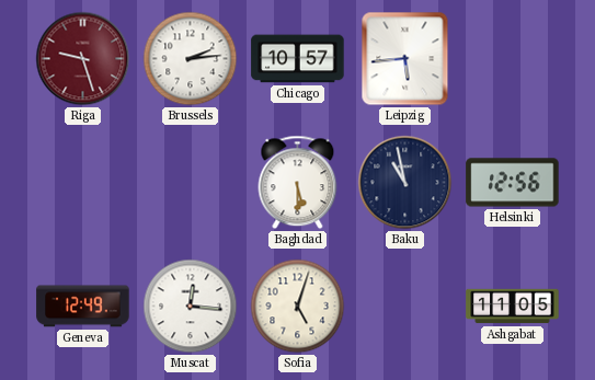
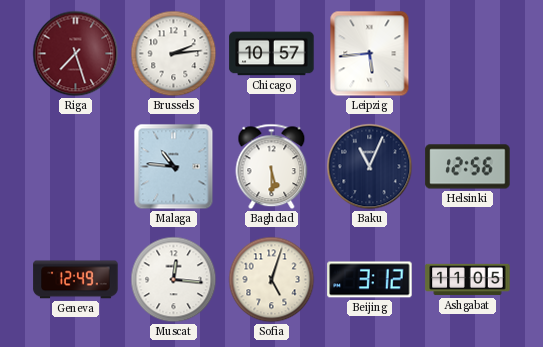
Riga: 9:27 -> 7:27
Malaga: none -> 10:46
Baku: 10:58 -> 11:04
Beijing: none -> 3:12
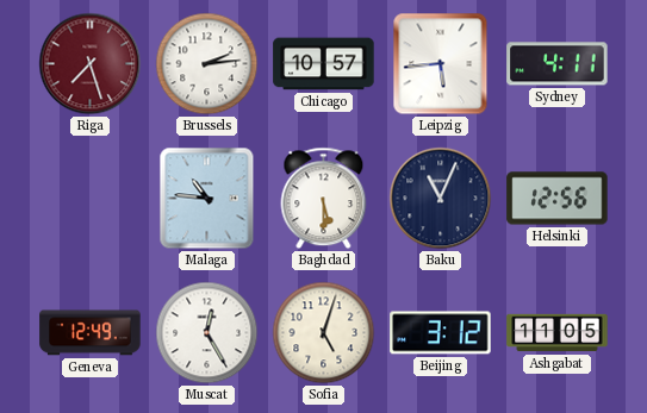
Sydney: none -> 4:11
Muscat: 12:16 -> 12:25
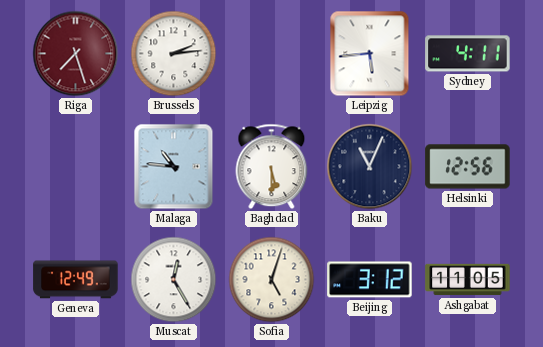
Chicago: 10:57 -> none
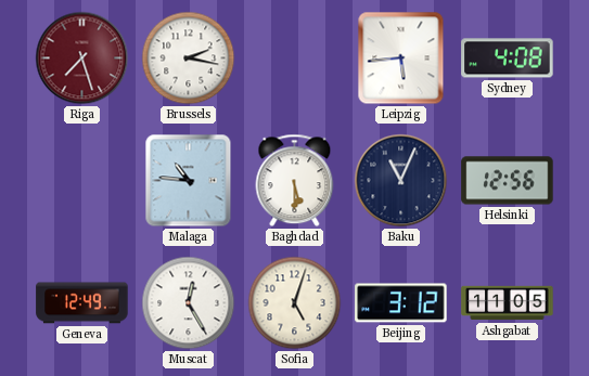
Brussels: 2:14 -> 2:17
Sydney: 4:11 -> 4:08
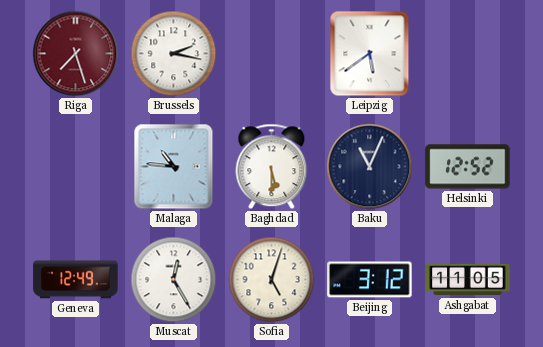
Leipzig: 5:44 -> 5:39
Sydney: 4:08 -> none
Helsinki: 12:56 -> 12:52
